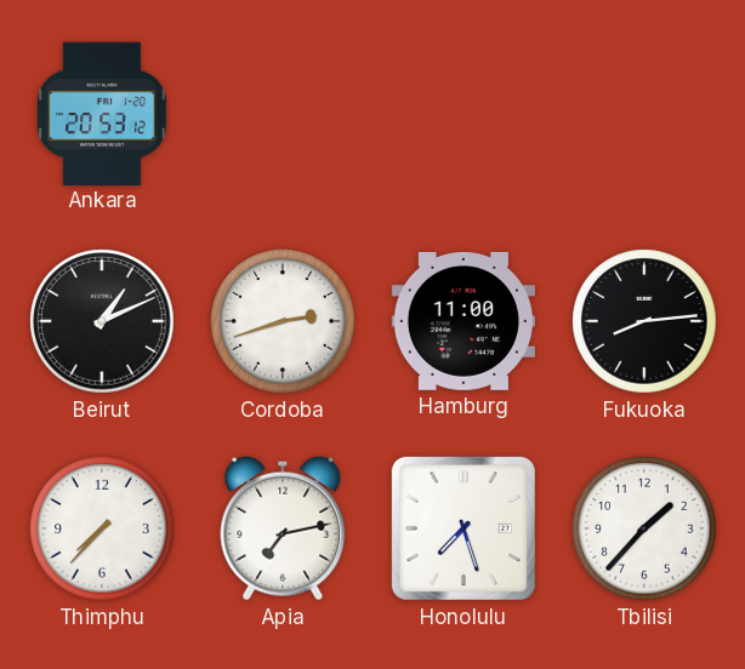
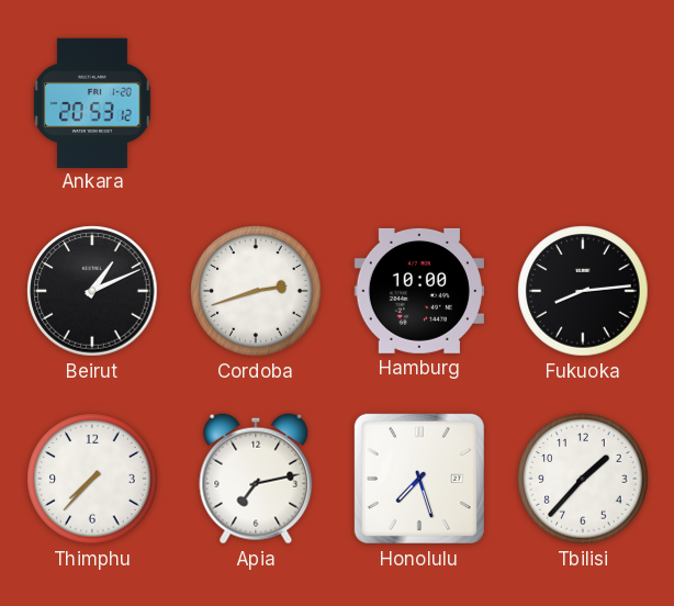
Hamburg: 11:00 -> 10:00
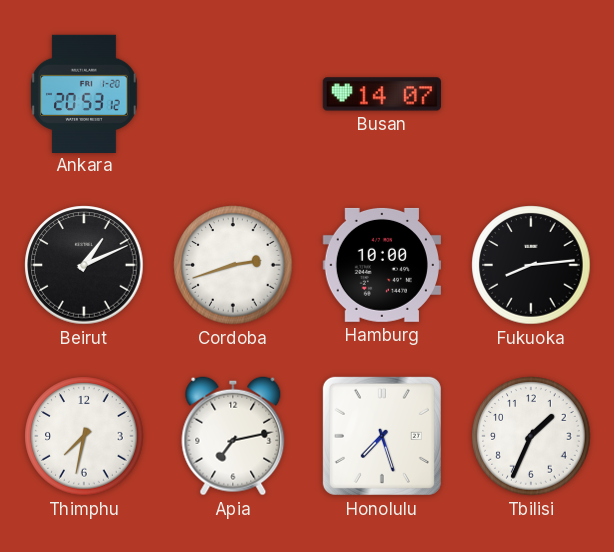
Busan: none -> 14:07
Thimphu: 7:37 -> 7:32
Tbilisi: 1:37 -> 1:34
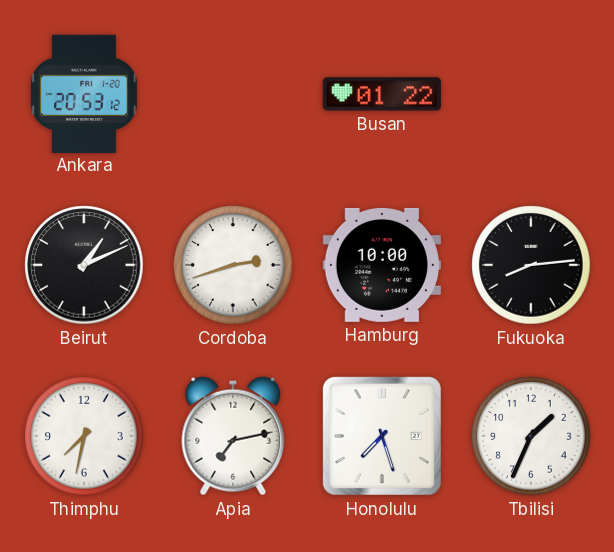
Busan: 14:07 -> 01:22
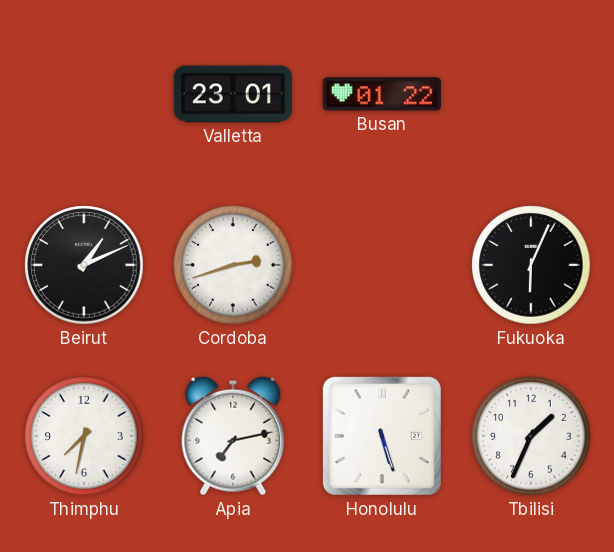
Ankara: 20:53 -> none
Valletta: none -> 23:01
Hamburg: 10:00 -> none
Fukuoka: 8:14 -> 6:04
Honolulu: 7:27 -> 5:27
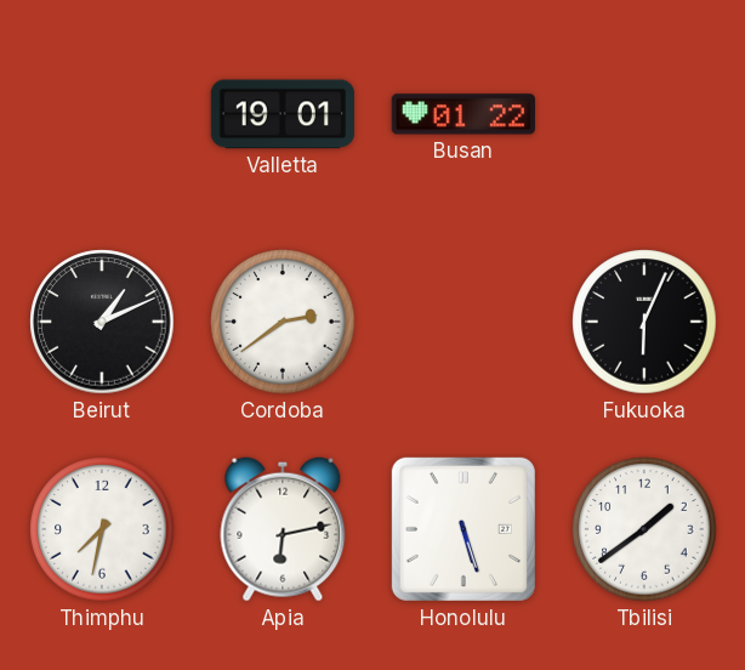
Valletta: 23:01 -> 19:01
Cordoba: 2:42 -> 2:39
Apia: 7:13 -> 6:13
Tbilisi: 1:34 -> 1:39
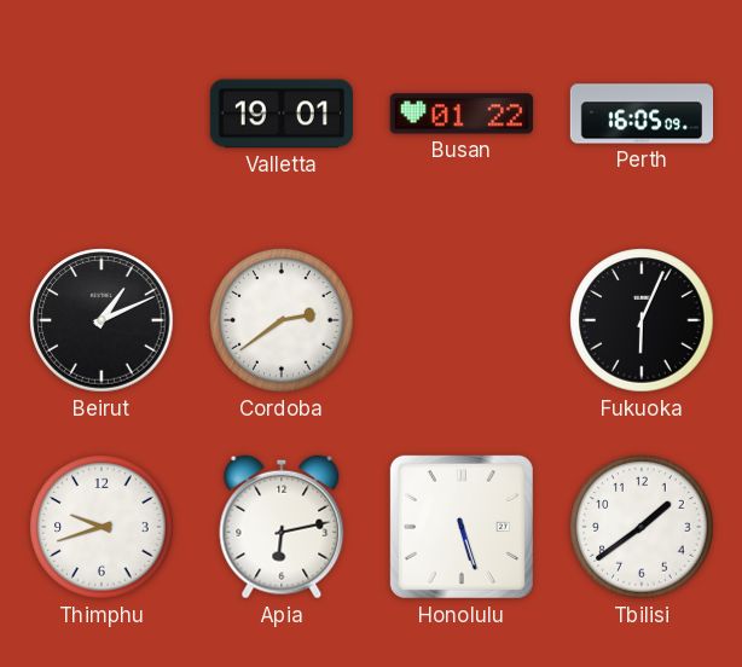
Perth: none -> 16:05
Thimphu: 7:32 -> 9:42
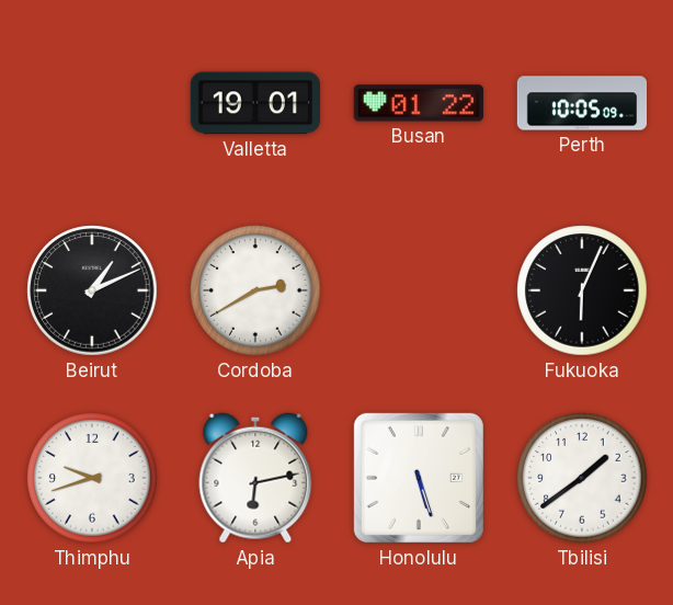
Perth: 16:05 -> 10:05
Cordoba: 2:39 -> 2:40
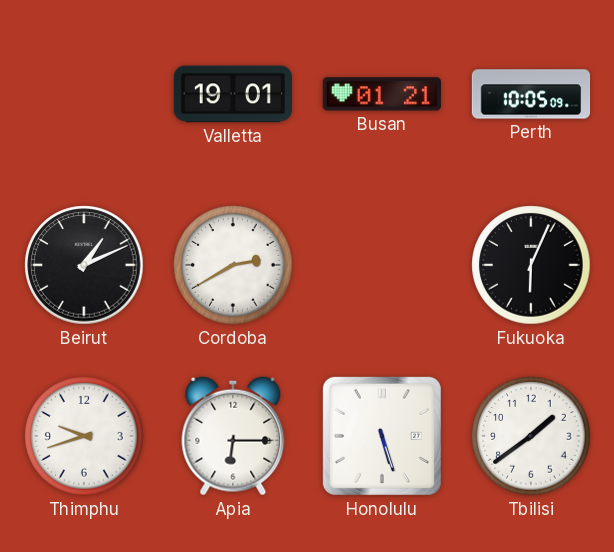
Busan: 01:22 -> 01:21
Apia: 6:13 -> 6:15
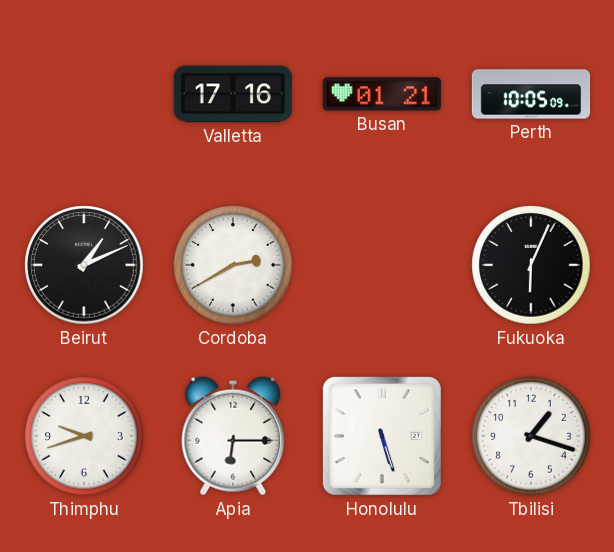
Valletta: 19:01 -> 17:16
Tbilisi: 1:39 -> 1:18
